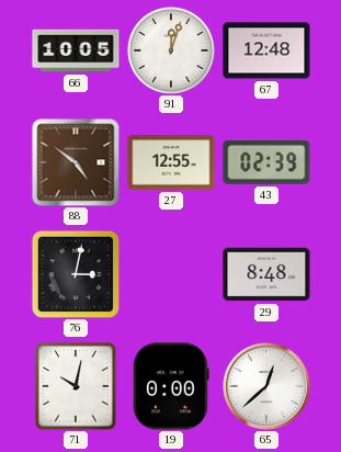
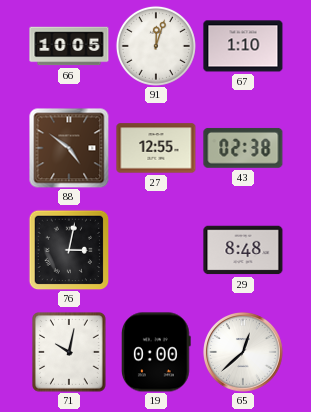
67: 12:48 -> 1:10
43: 02:39 -> 02:38
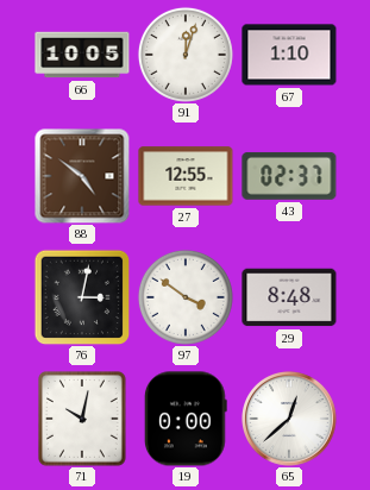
43: 02:38 -> 02:37
97: none -> 3:51
